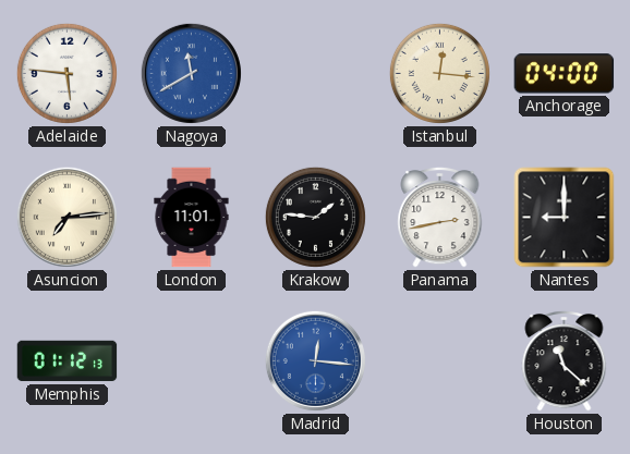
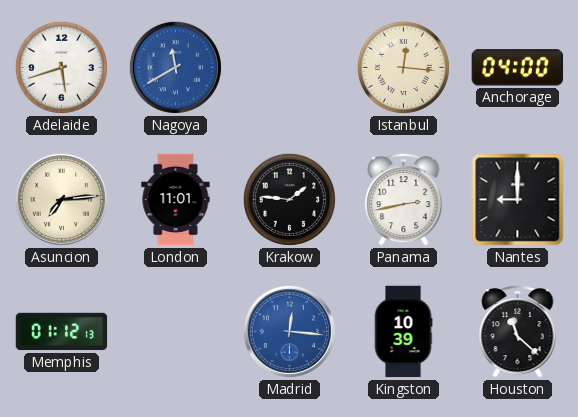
Adelaide: 5:46 -> 5:42
Kingston: none -> 10:39
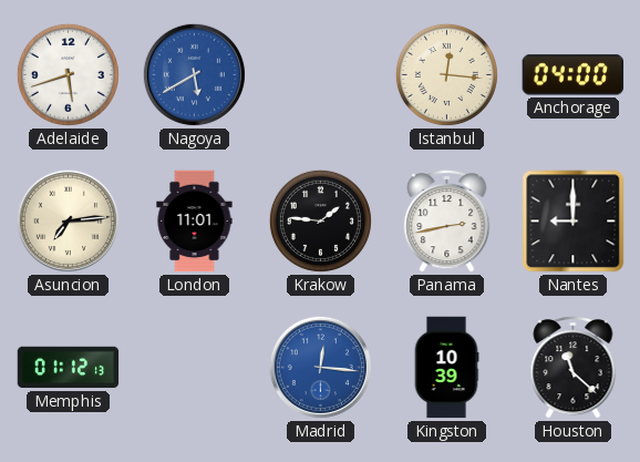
Nagoya: 11:40 -> 5:40
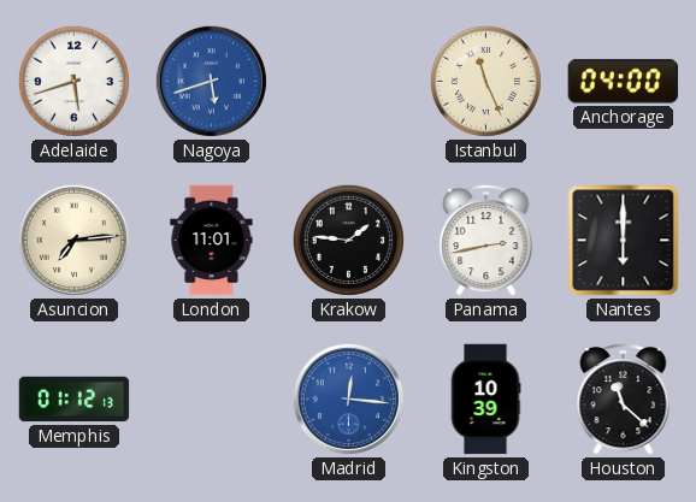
Nagoya: 5:40 -> 5:42
Istanbul: 12:16 -> 11:26
Nantes: 9:00 -> 6:00
